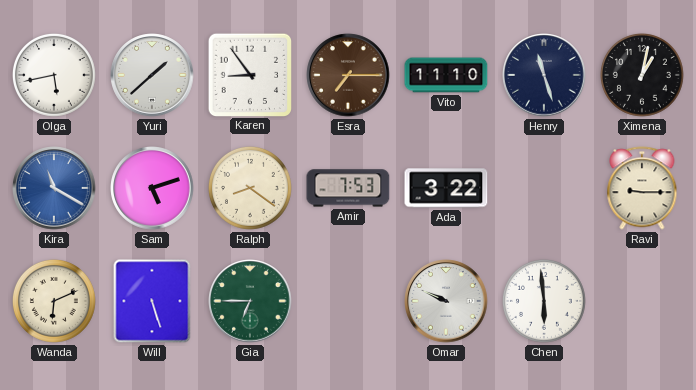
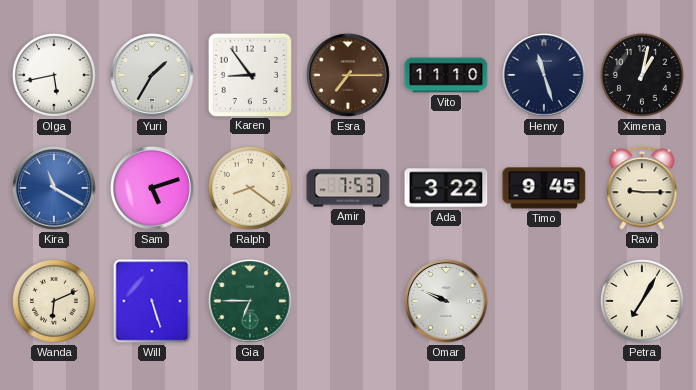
Yuri: 1:38 -> 1:35
Timo: none -> 9:45
Chen: 5:59 -> none
Petra: none -> 7:05
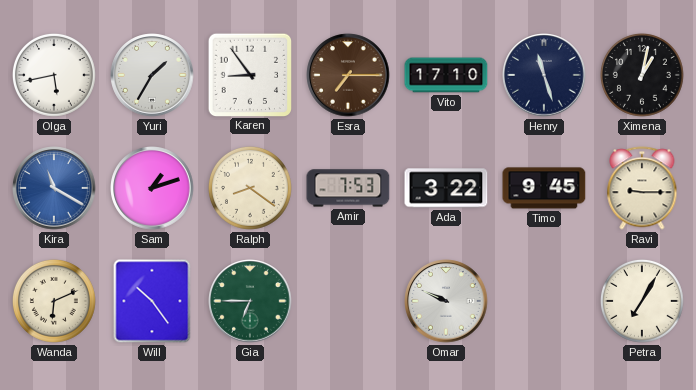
Vito: 11:10 -> 17:10
Sam: 5:12 -> 1:12
Will: 5:27 -> 10:24
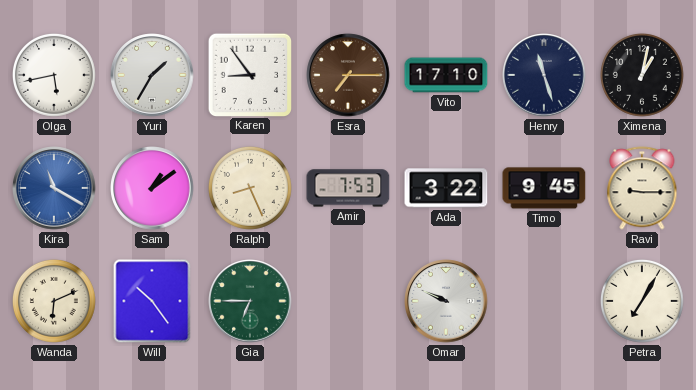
Sam: 1:12 -> 1:09
Ralph: 8:21 -> 8:26
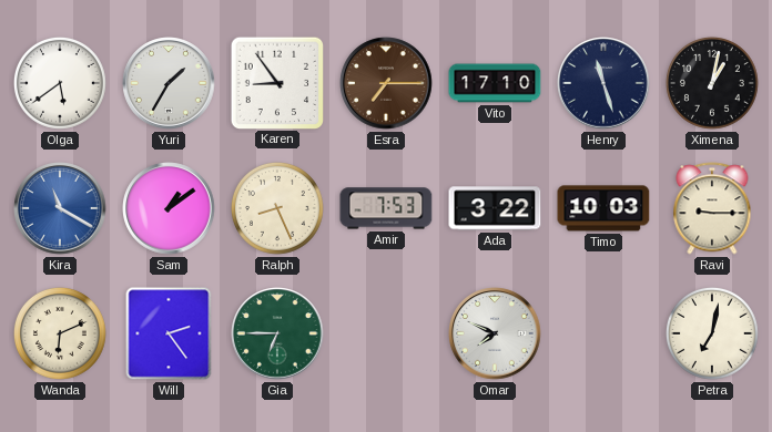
Olga: 5:43 -> 5:39
Timo: 9:45 -> 10:03
Will: 10:24 -> 2:24
Omar: 9:49 -> 7:49
Petra: 7:05 -> 7:02
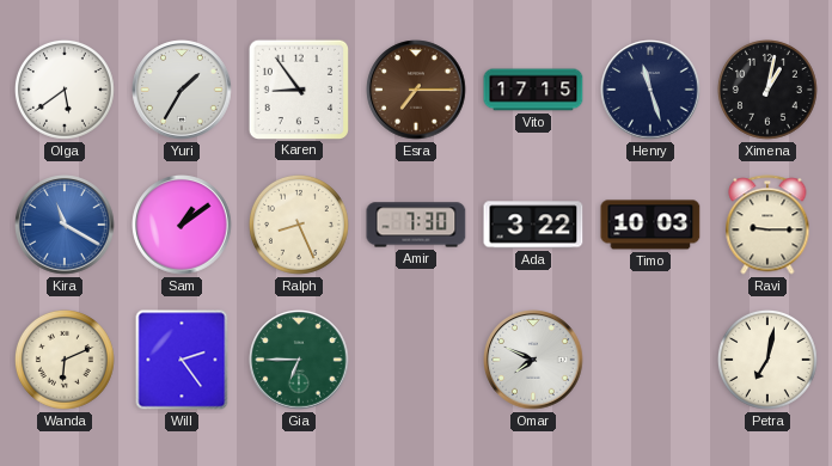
Vito: 17:10 -> 17:15
Amir: 7:53 -> 7:30
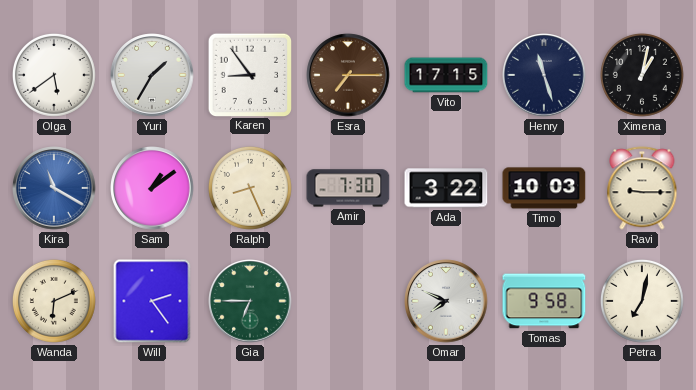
Tomas: none -> 9:58
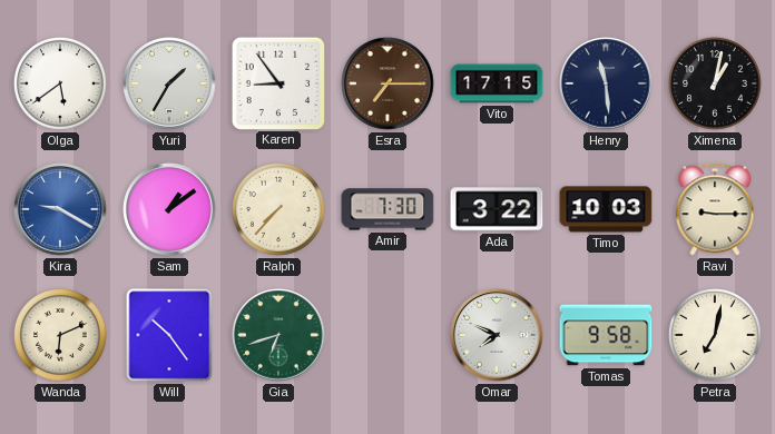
Henry: 11:27 -> 11:29
Kira: 11:20 -> 9:20
Ralph: 8:26 -> 7:37
Will: 2:24 -> 10:24
Gia: 6:45 -> 6:42
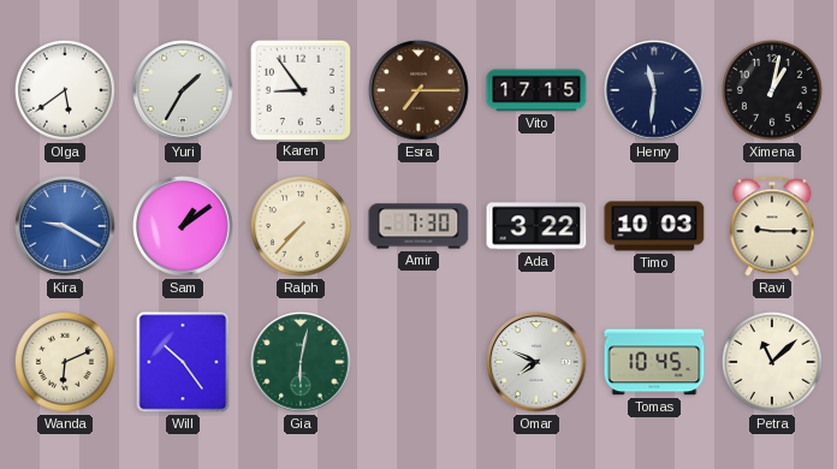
Henry: 11:29 -> 11:31
Gia: 6:42 -> 6:02
Tomas: 9:58 -> 10:45
Petra: 7:02 -> 11:08
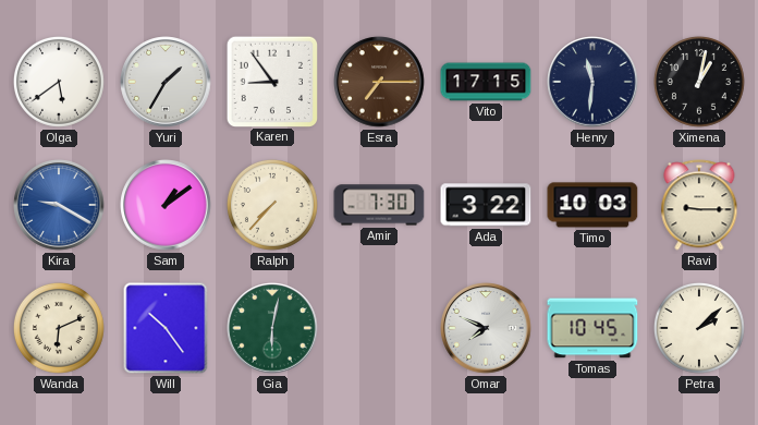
Petra: 11:08 -> 2:08
